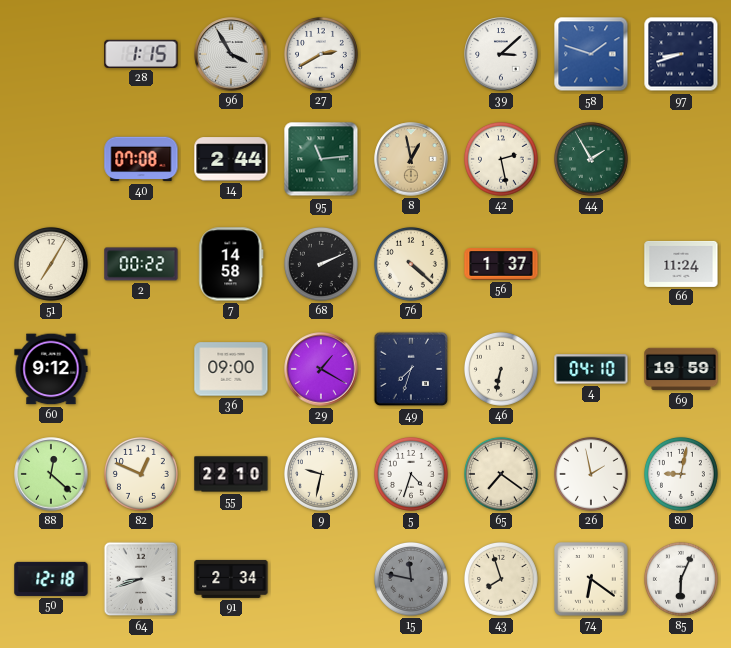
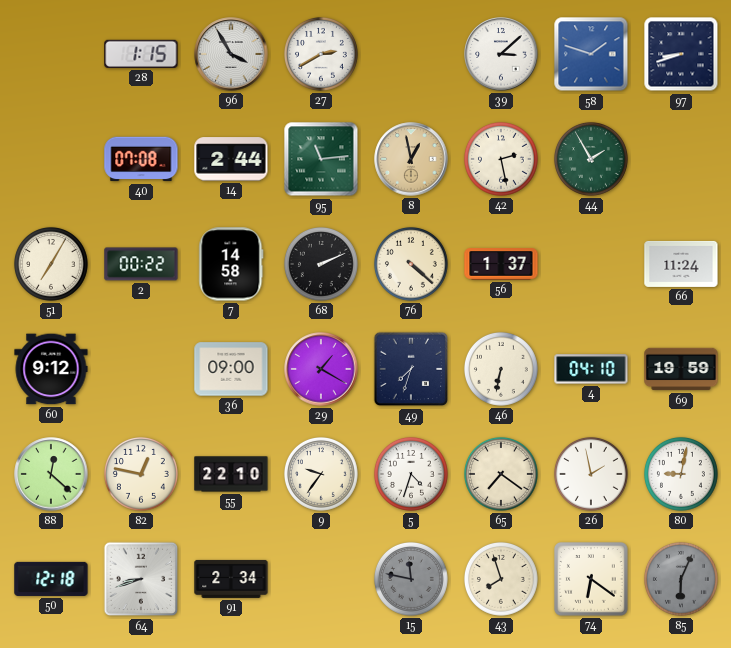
82: 12:49 -> 12:47
9: 9:32 -> 9:36
85 dial: white -> grey
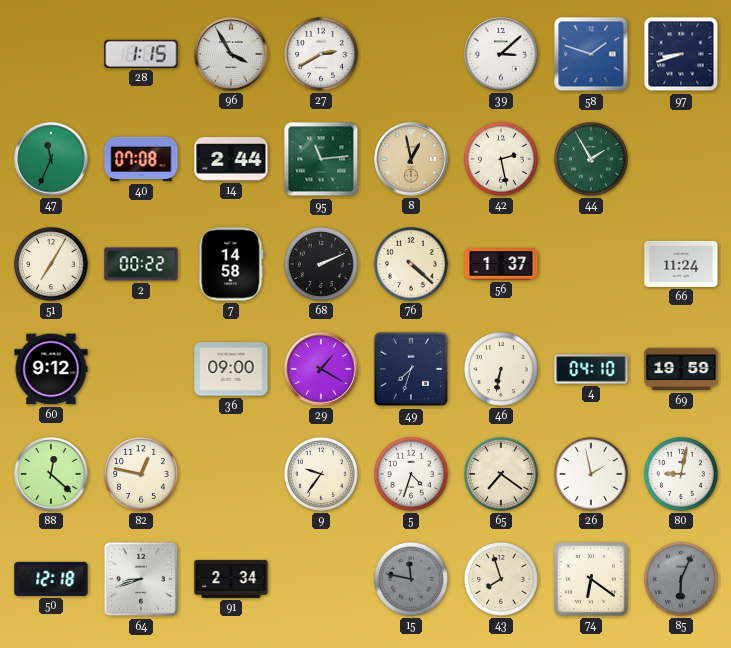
47: none -> 11:34
55: 22:10 -> none
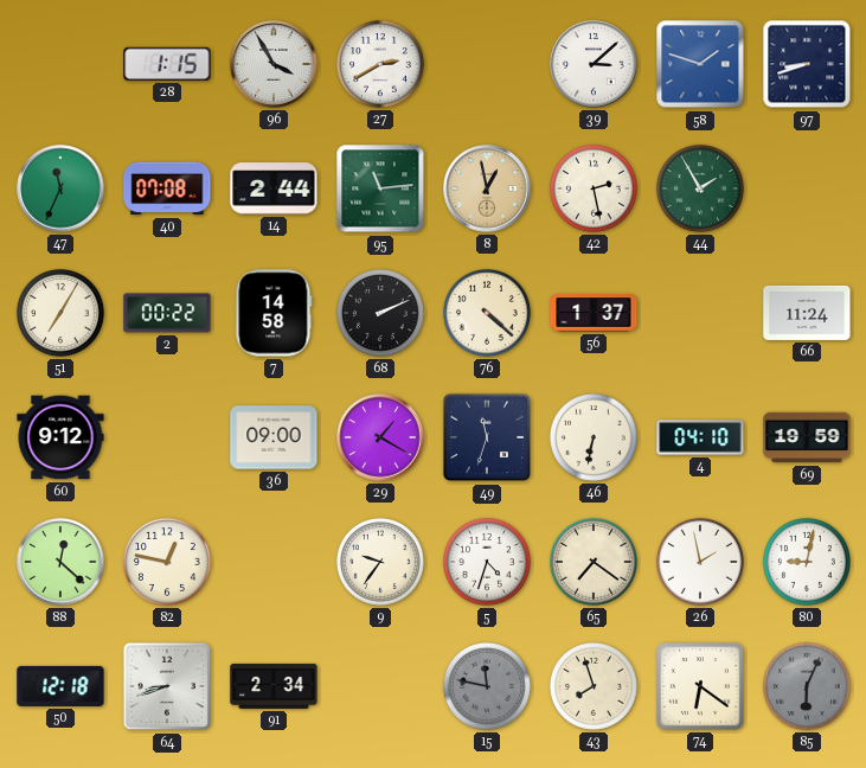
49: 7:33 -> 11:33
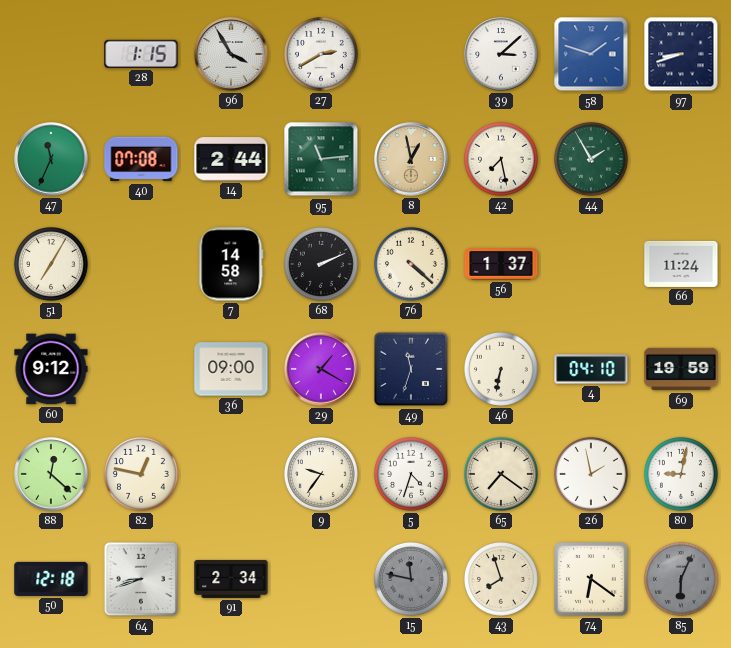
42: 2:28 -> 7:28
2: 00:22 -> none
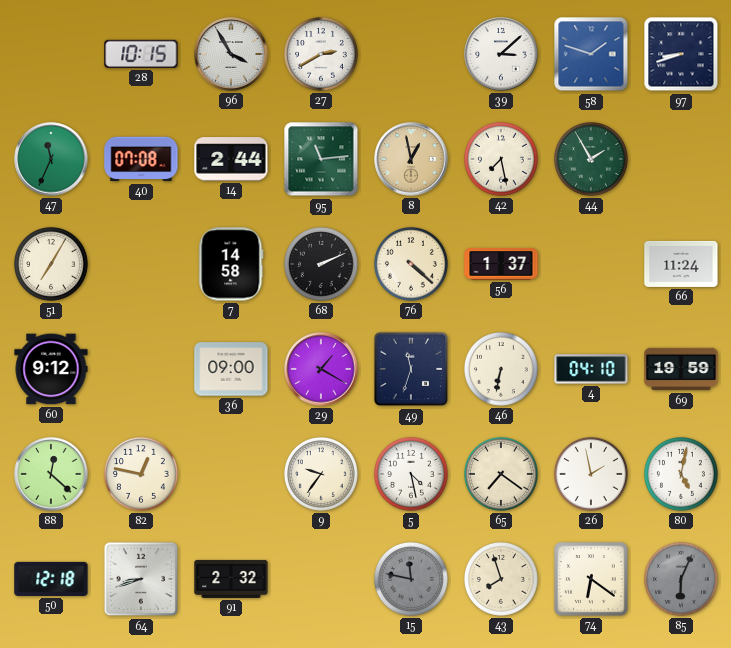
28: 1:15 -> 10:15
5: 4:33 -> 4:28
80: 9:02 -> 5:02
91: 2:34 -> 2:32
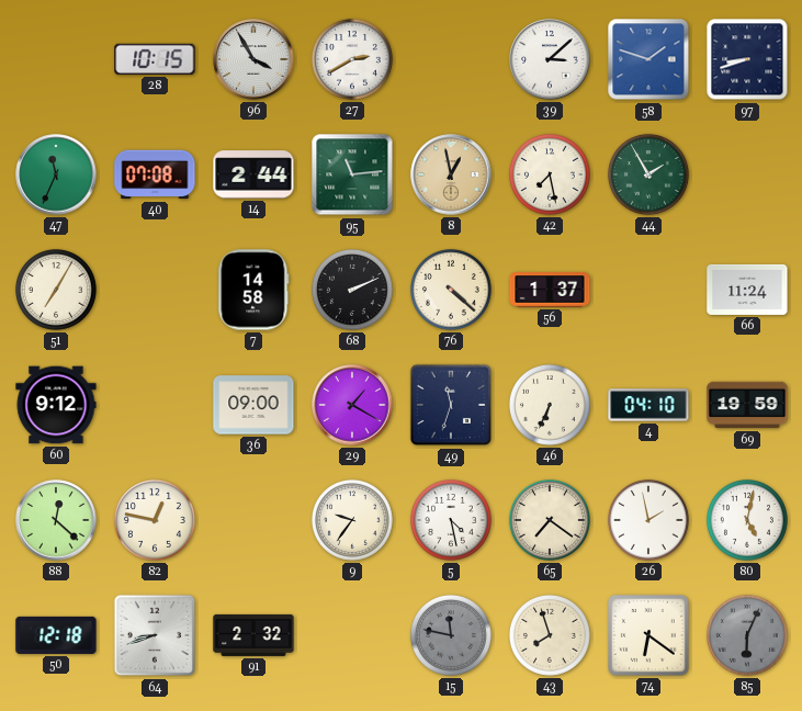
46: 6:32 -> 6:34
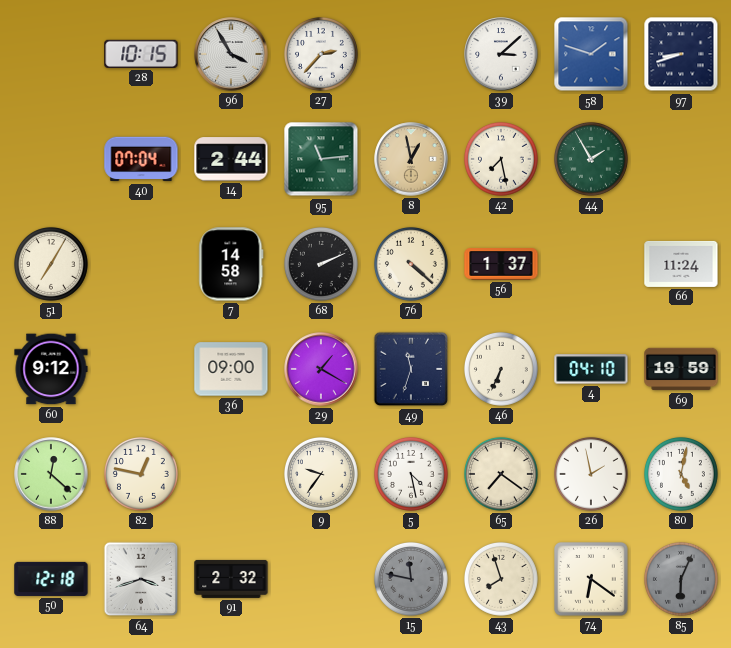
27: 2:40 -> 2:37
47: 11:34 -> none
40: 07:08 -> 07:04
64: 8:42 -> 3:42
